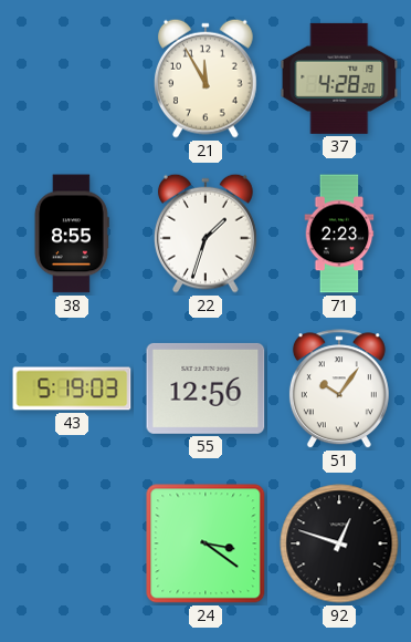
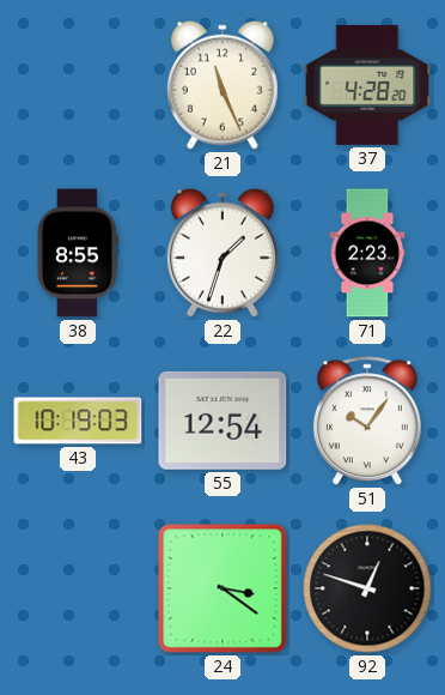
21: 11:55 -> 11:26
43: 5:19 -> 10:19
55: 12:56 -> 12:54
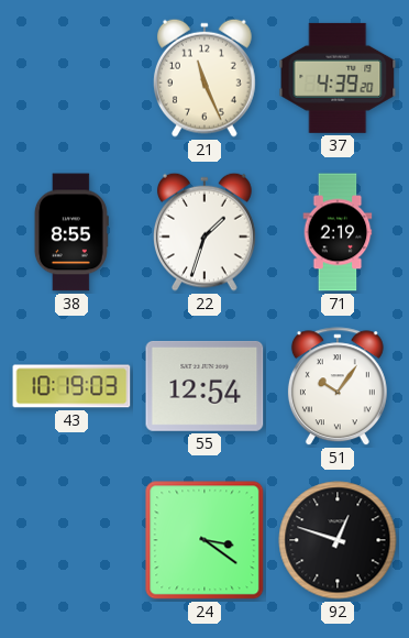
37: 4:28 -> 4:39
71: 2:23 -> 2:19
